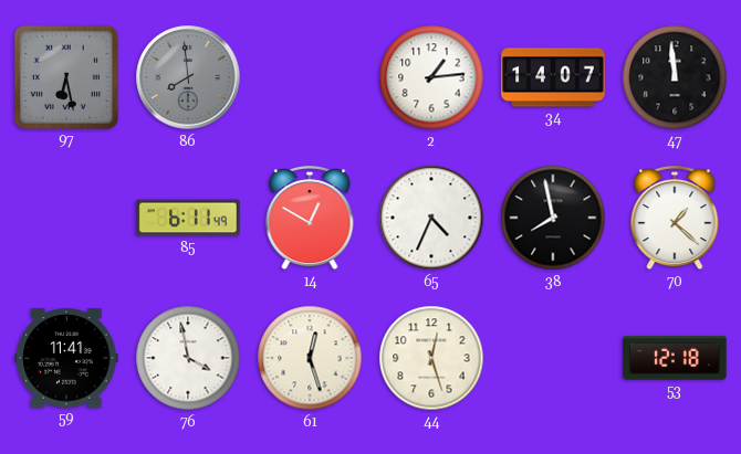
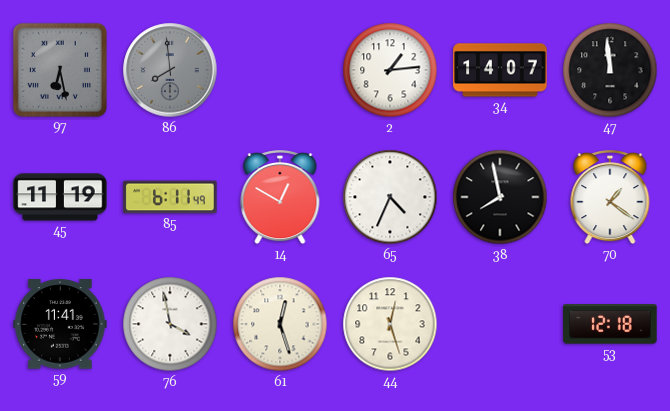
45: none -> 11:19
70: 1:22 -> 1:21
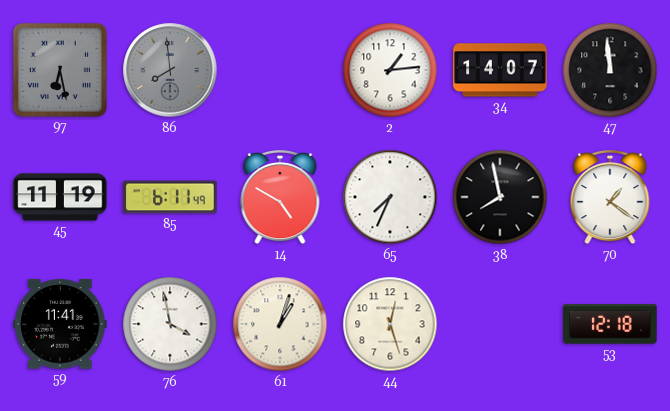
14: 12:50 -> 4:50
65: 4:34 -> 7:34
61: 12:27 -> 1:03
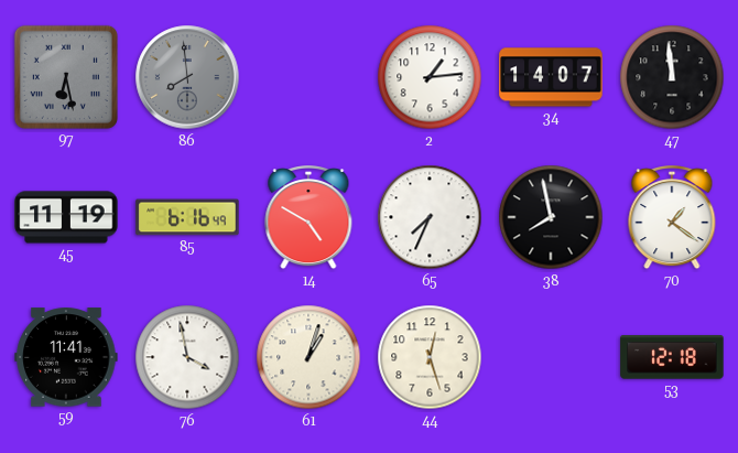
85: 6:11 -> 6:16
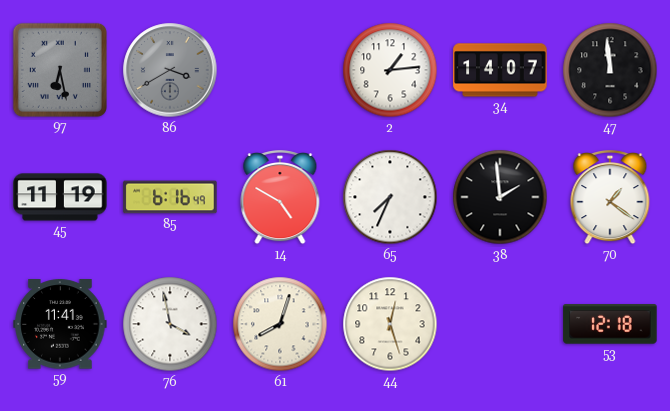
86: 7:59 -> 3:40
38: 7:58 -> 1:59
61: 1:03 -> 8:03
